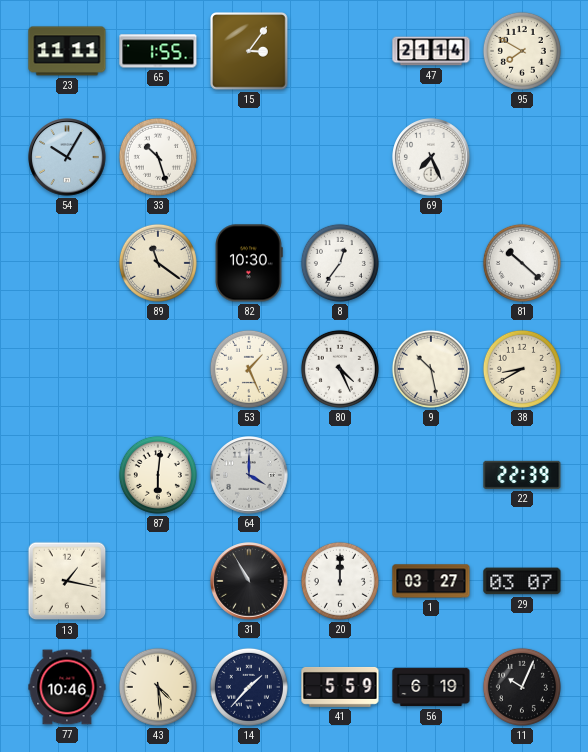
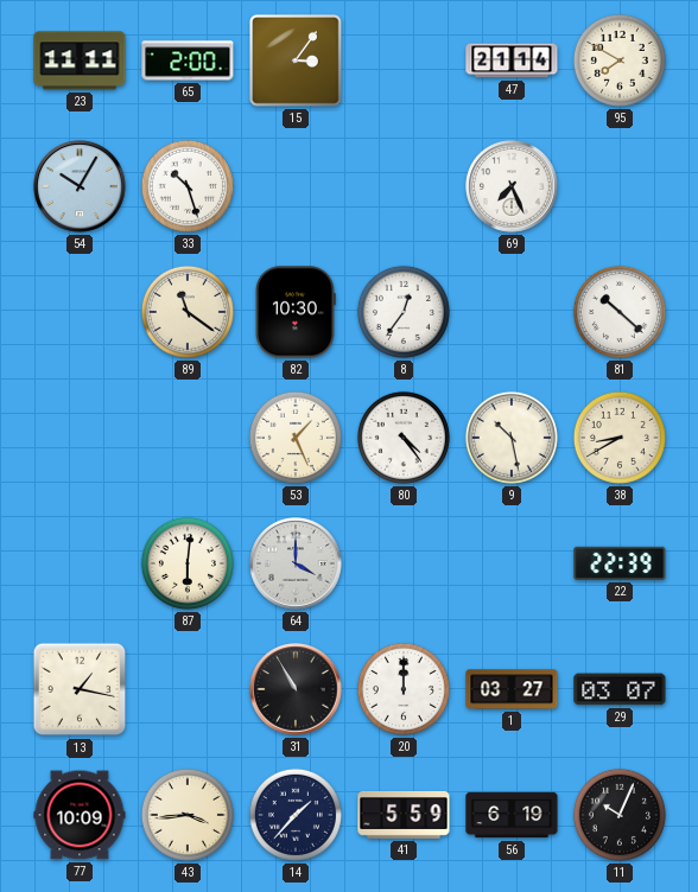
65: 1:55 -> 2:00
80: 4:26 -> 4:24
77: 10:46 -> 10:09
43: 4:29 -> 3:44
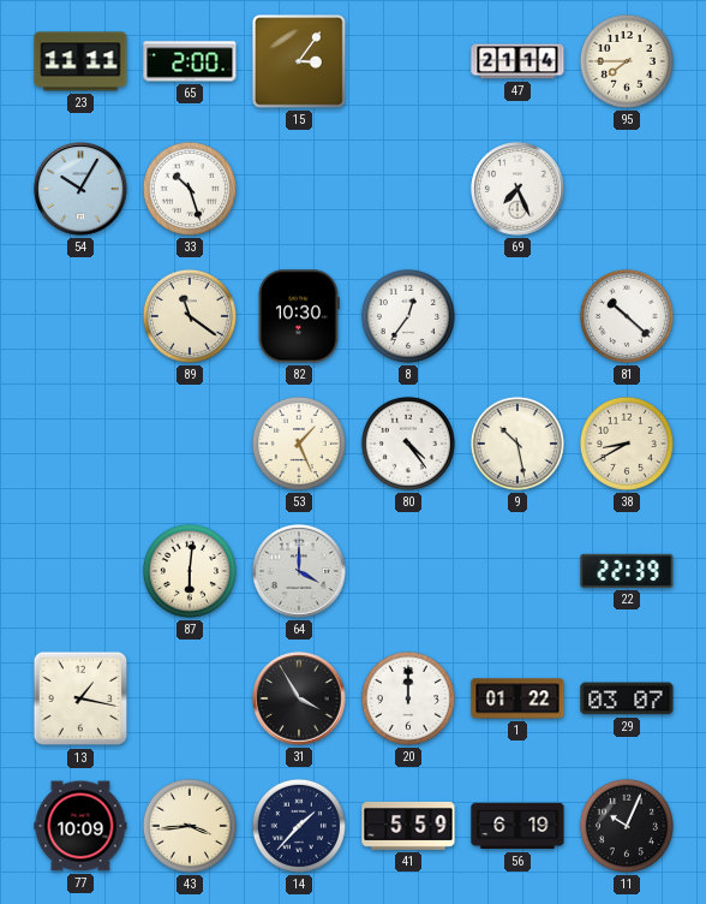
95: 7:50 -> 7:45
31: 10:55 -> 3:55
1: 03:27 -> 01:22
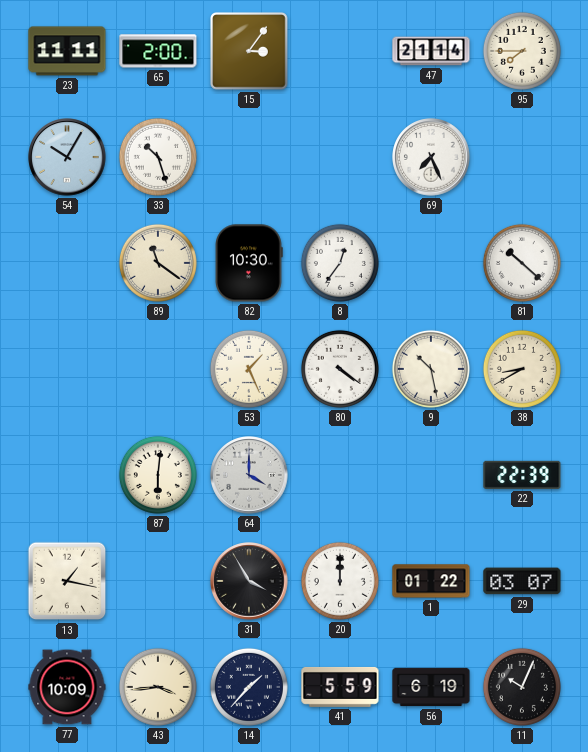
80: 4:24 -> 4:21
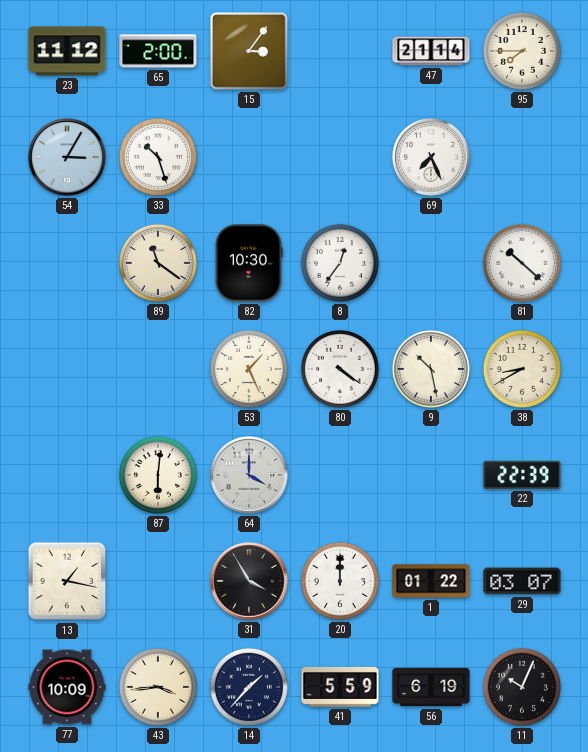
23: 11:11 -> 11:12
54: 10:05 -> 3:05
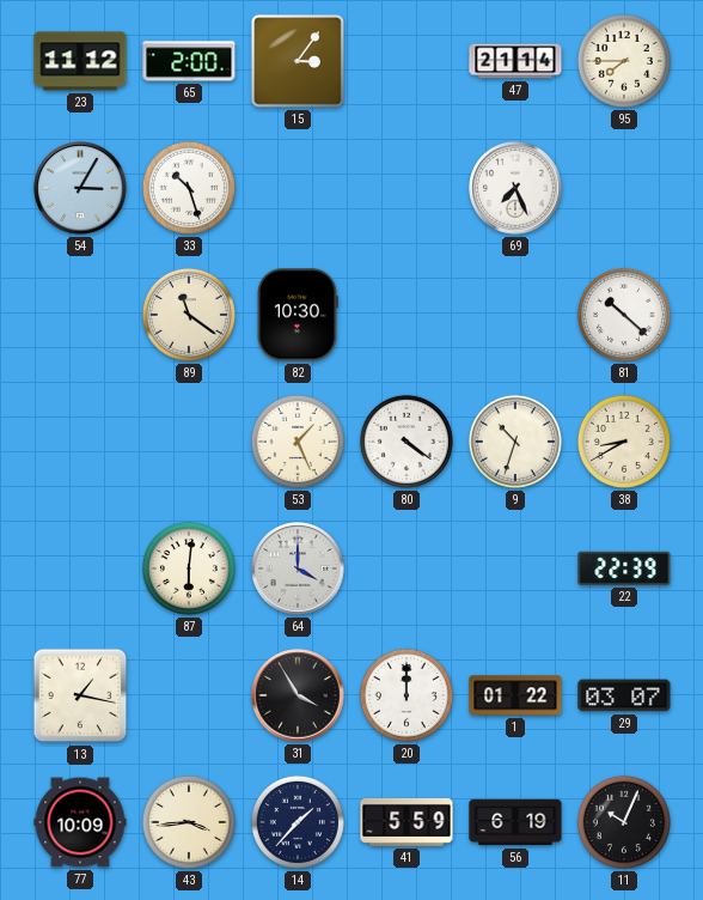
8: 12:36 -> none
9: 10:28 -> 10:33
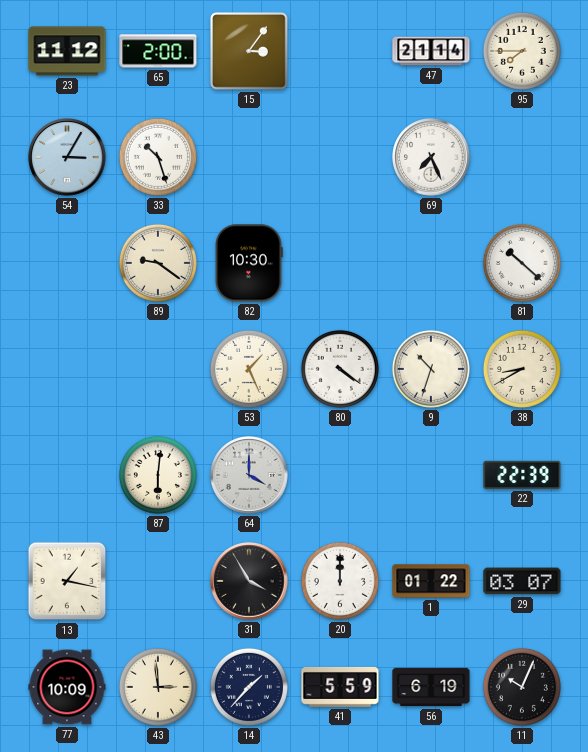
89: 11:21 -> 9:21
43: 3:44 -> 2:59
